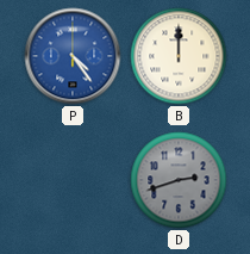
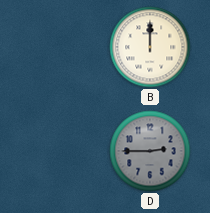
P: 4:24 -> none
D: 2:42 -> 2:45
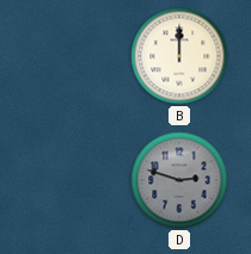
D: 2:45 -> 2:48
